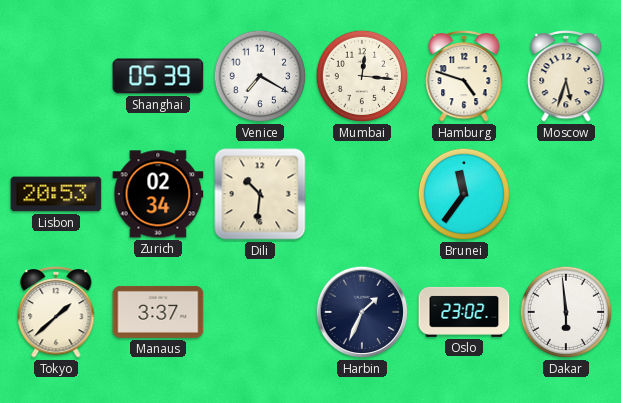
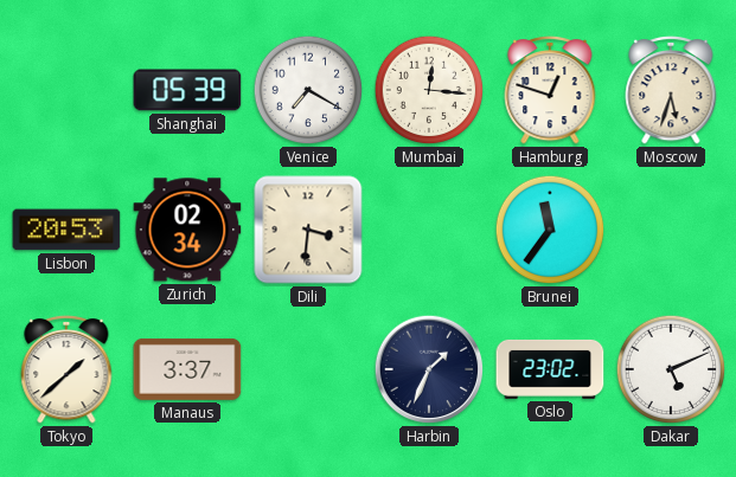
Hamburg: 4:48 -> 12:48
Dili: 10:31 -> 3:31
Dakar: 5:59 -> 5:11
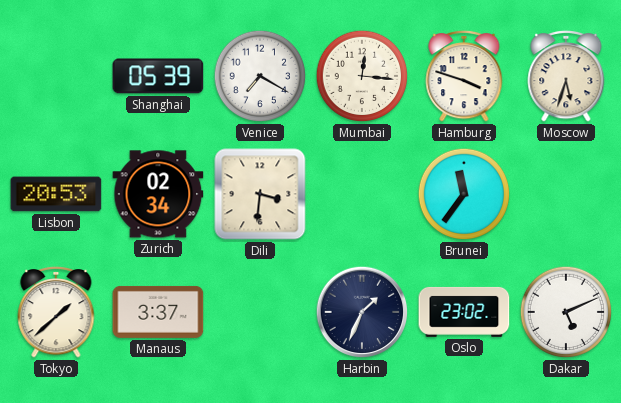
Hamburg: 12:48 -> 3:48
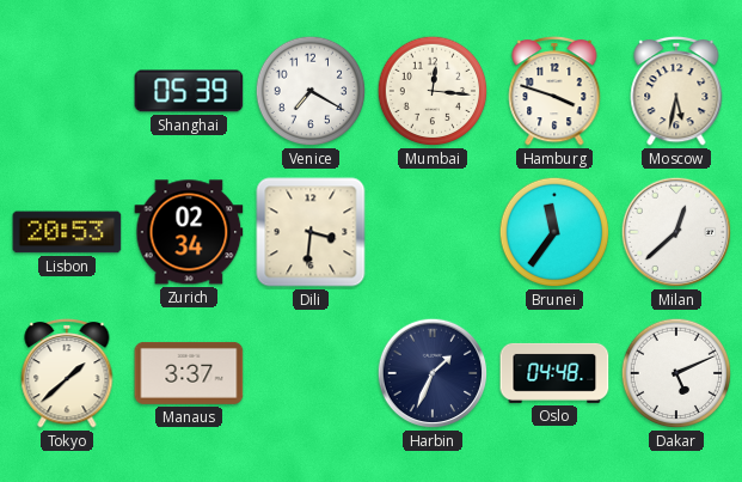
Moscow: 5:33 -> 5:32
Milan: none -> 12:38
Oslo: 23:02 -> 04:48
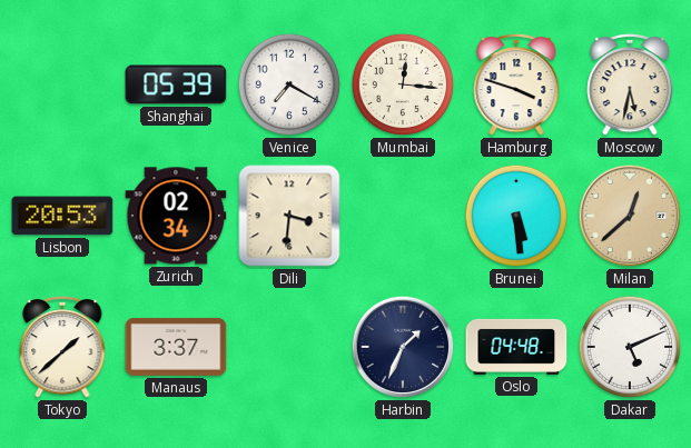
Brunei: 11:36 -> 5:29
Milan dial: white -> champagne
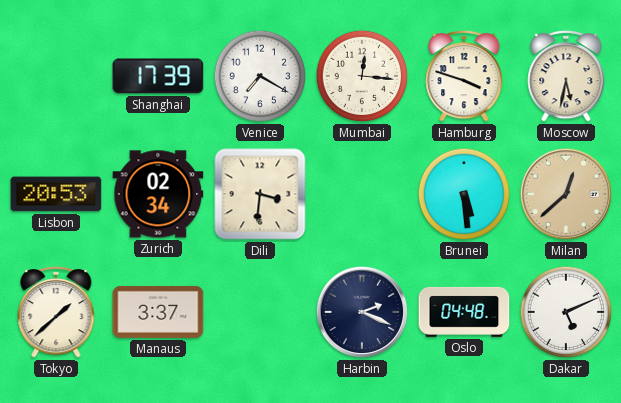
Shanghai: 05:39 -> 17:39
Harbin: 1:34 -> 2:19
